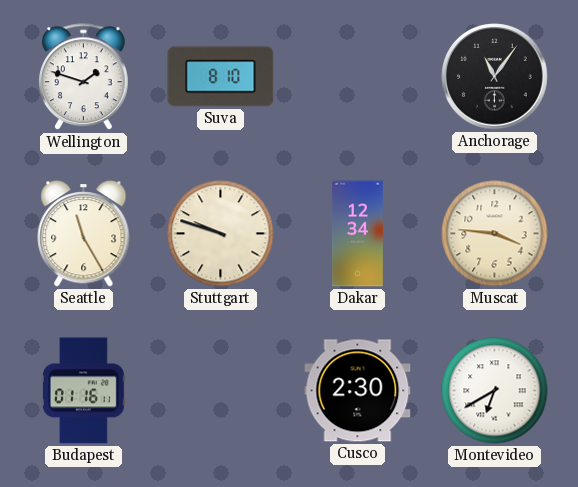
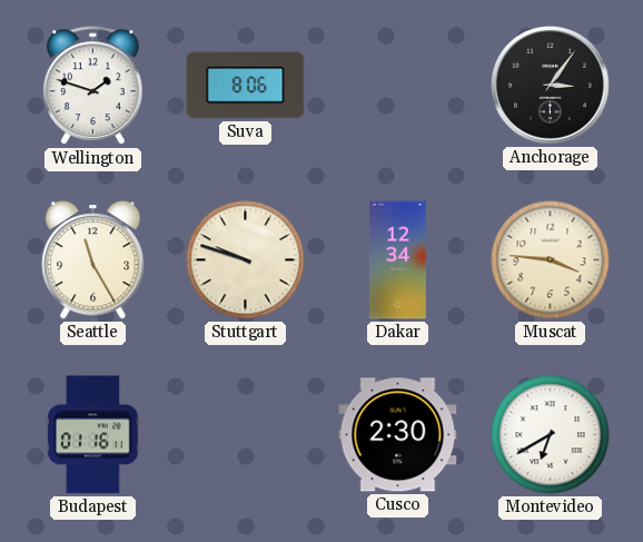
Suva: 8:10 -> 8:06
Anchorage: 11:06 -> 3:06
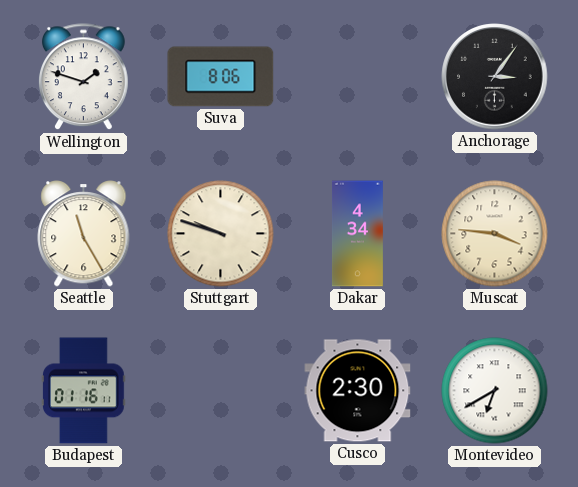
Dakar: 12:34 -> 4:34
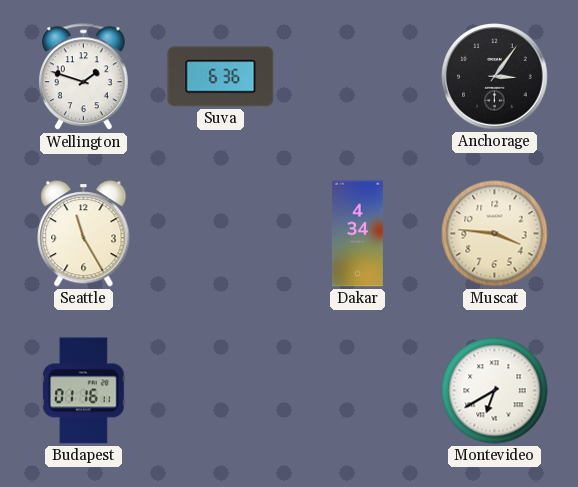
Suva: 8:06 -> 6:36
Stuttgart: 9:48 -> none
Cusco: 2:30 -> none
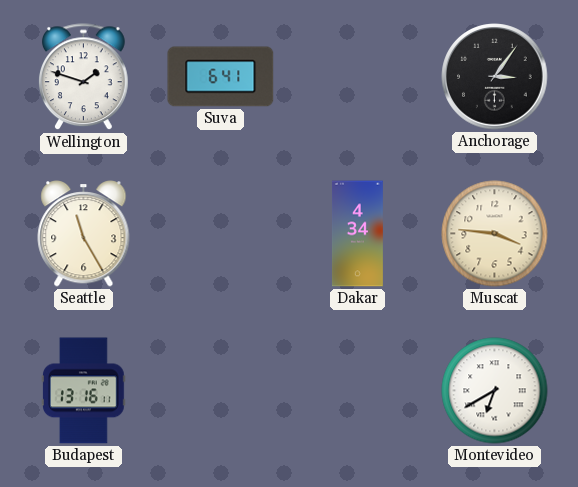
Suva: 6:36 -> 6:41
Budapest: 01:16 -> 13:16
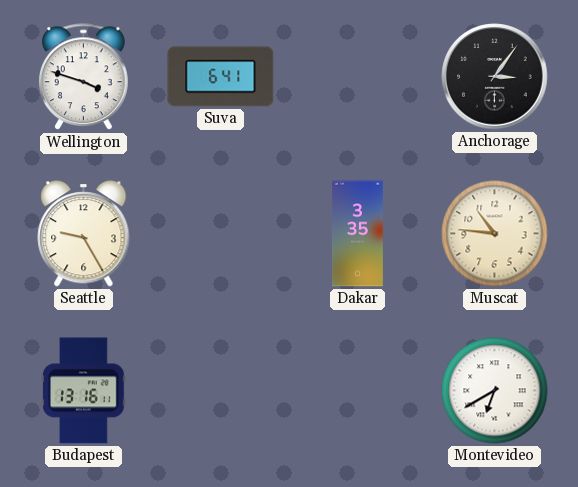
Wellington: 1:48 -> 3:48
Seattle: 11:25 -> 9:25
Dakar: 4:34 -> 3:35
Muscat: 3:46 -> 10:46
